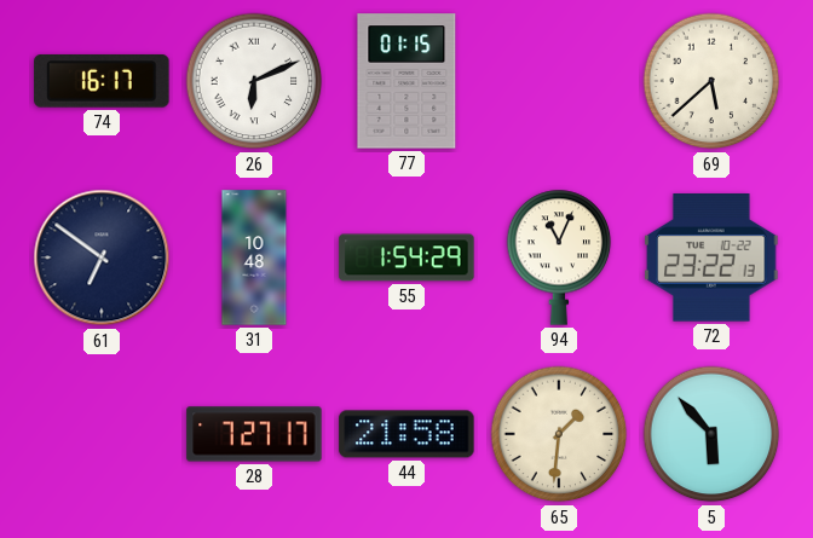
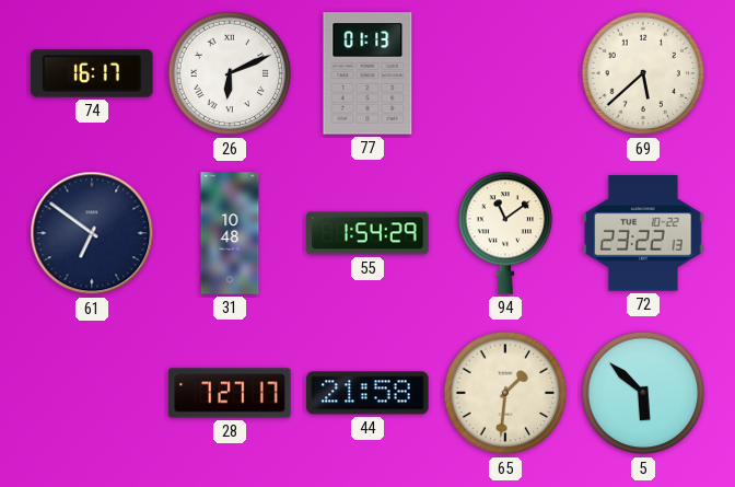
77: 01:15 -> 01:13
94: 11:04 -> 11:09
5: 5:53 -> 5:52
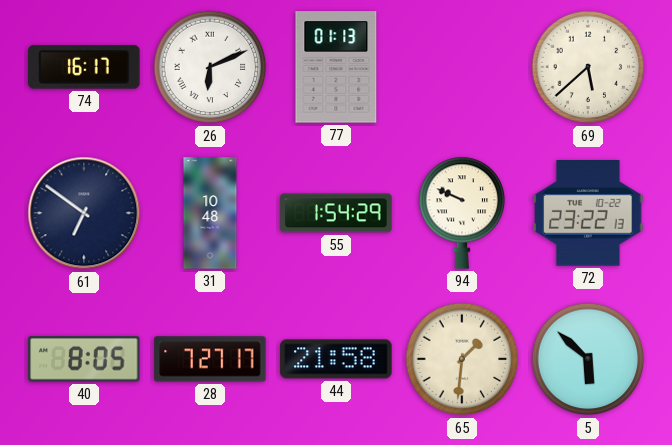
94: 11:09 -> 9:49
40: none -> 8:05
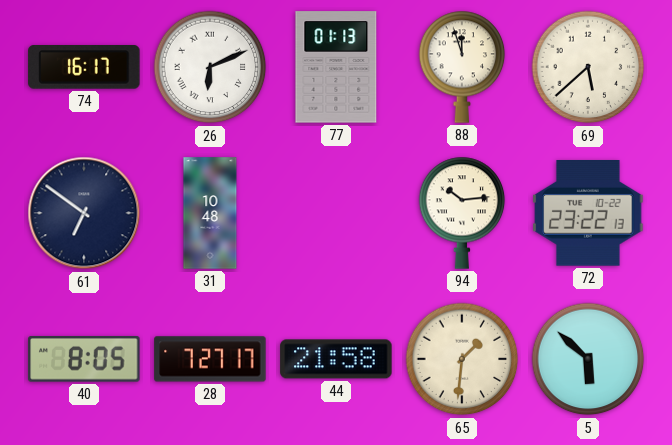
88: none -> 11:57
55: 1:54 -> none
94: 9:49 -> 10:14
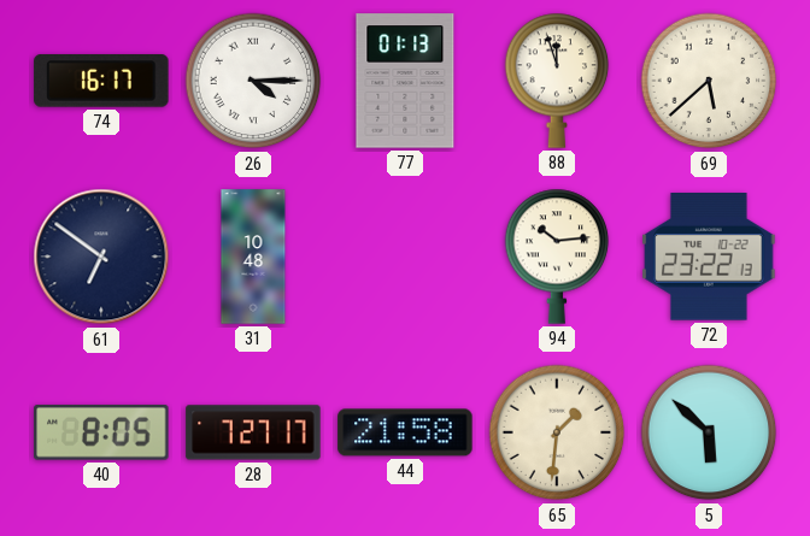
26: 6:11 -> 4:15
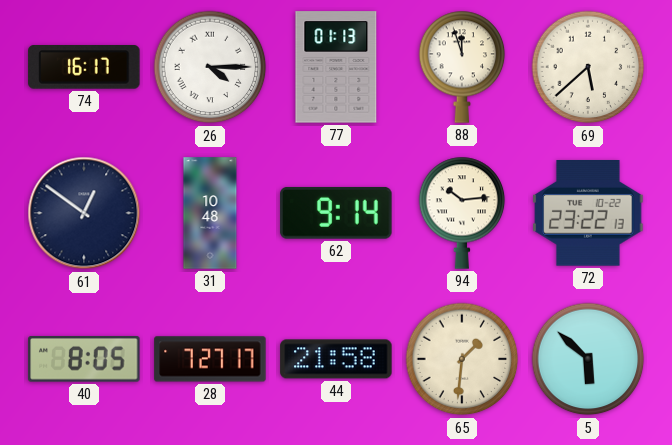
61: 6:51 -> 12:51
62: none -> 9:14
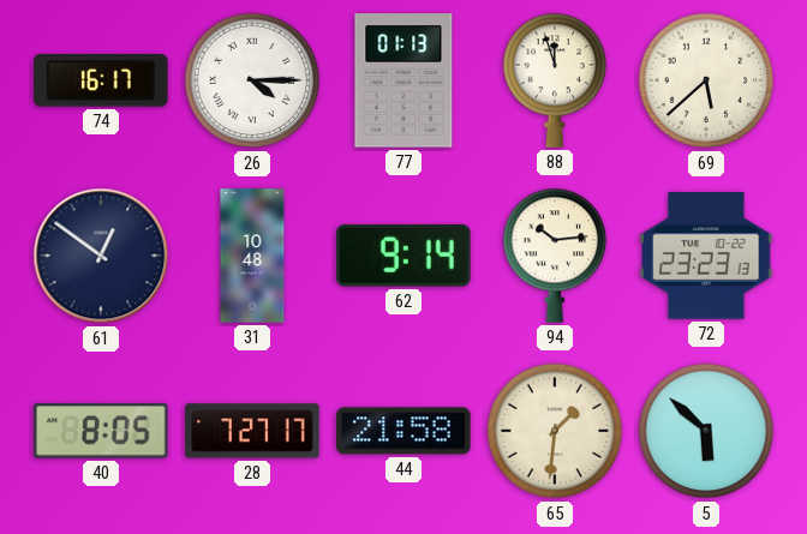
72: 23:22 -> 23:23
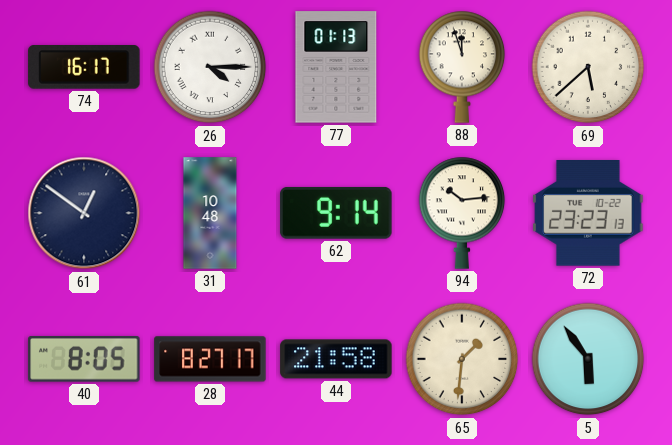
28: 7:27 -> 8:27
5: 5:52 -> 5:54
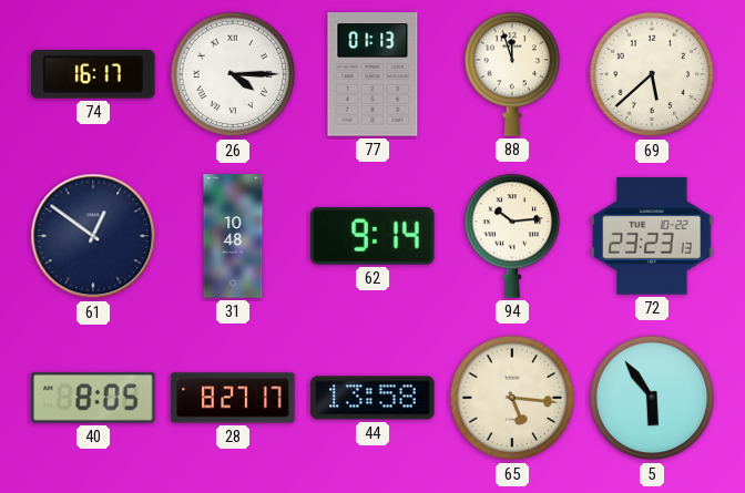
44: 21:58 -> 13:58
65: 1:31 -> 5:16
